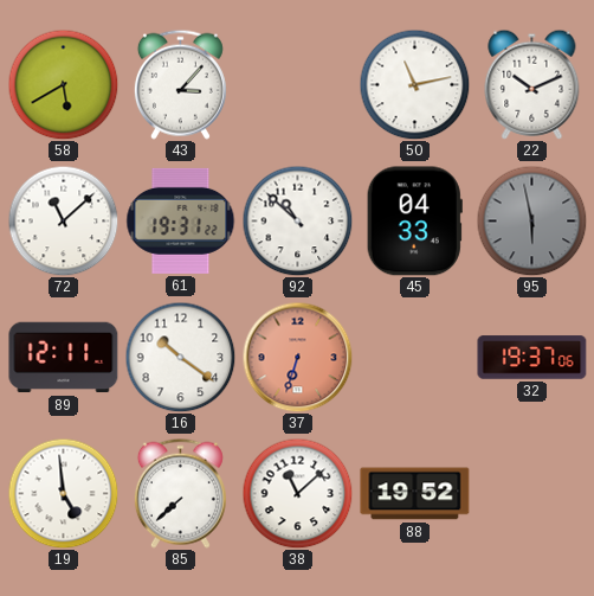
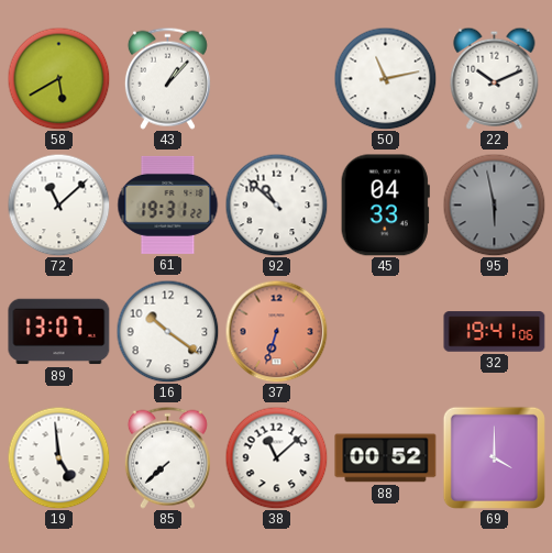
43: 3:07 -> 1:07
89: 12:11 -> 13:07
32: 19:37 -> 19:41
88: 19:52 -> 00:52
69: none -> 4:00
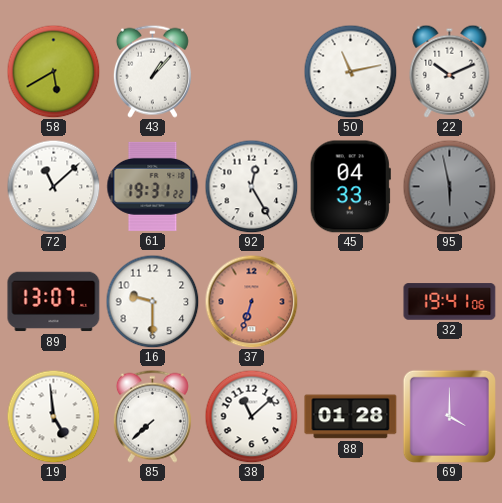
92: 10:52 -> 12:25
16: 10:21 -> 9:30
88: 00:52 -> 01:28
